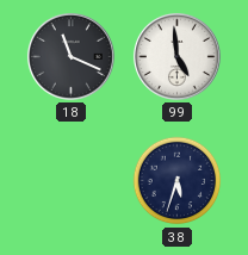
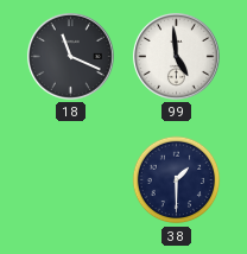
38: 5:33 -> 1:30
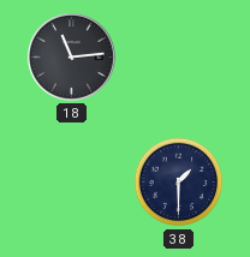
18: 11:19 -> 11:14
99: 4:59 -> none
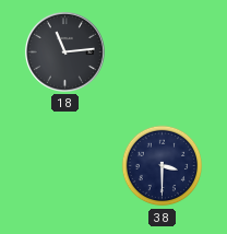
38: 1:30 -> 3:30
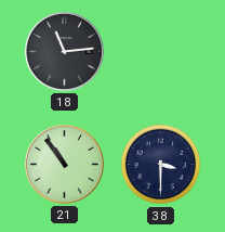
21: none -> 10:54
